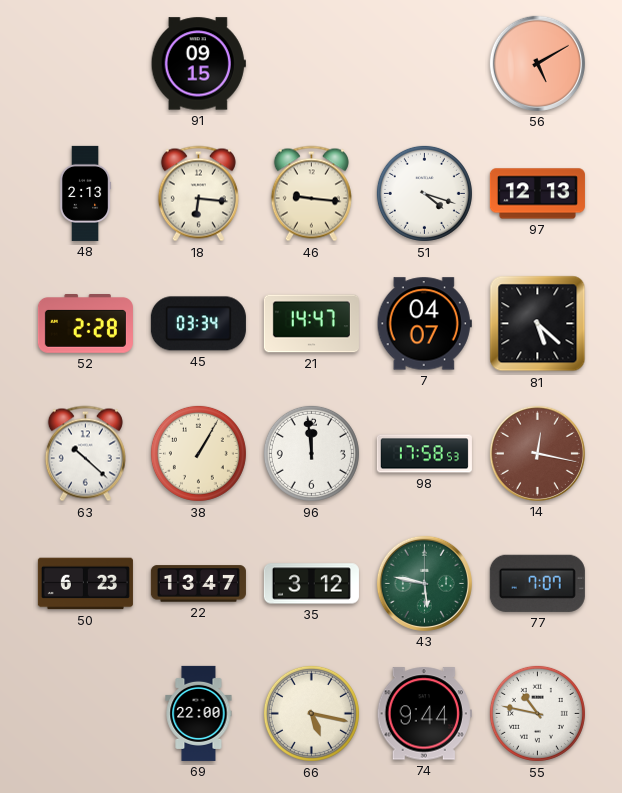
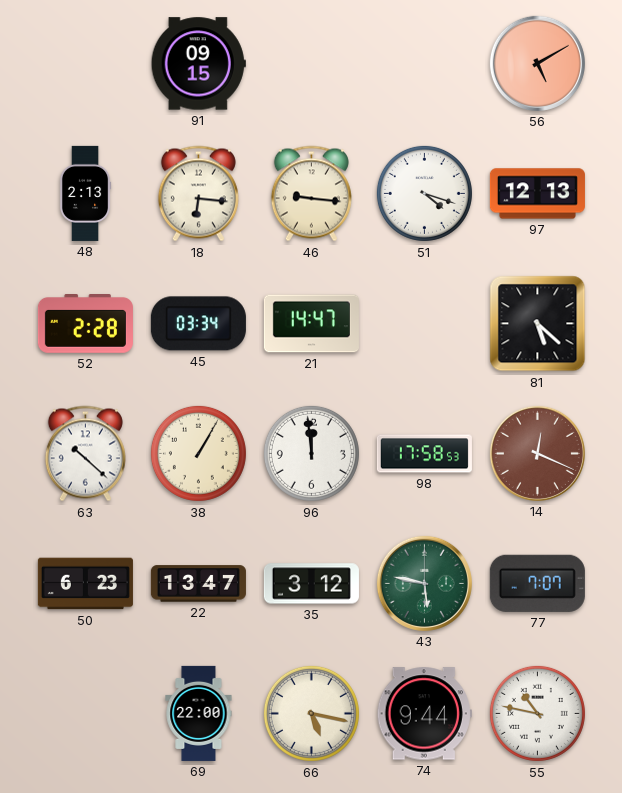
7: 04:07 -> none
14: 12:17 -> 12:19
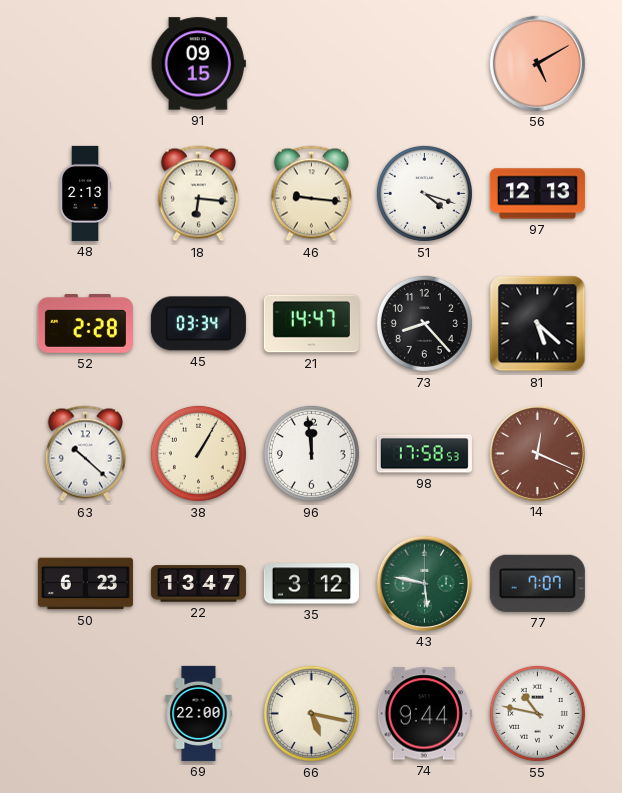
73: none -> 8:23
